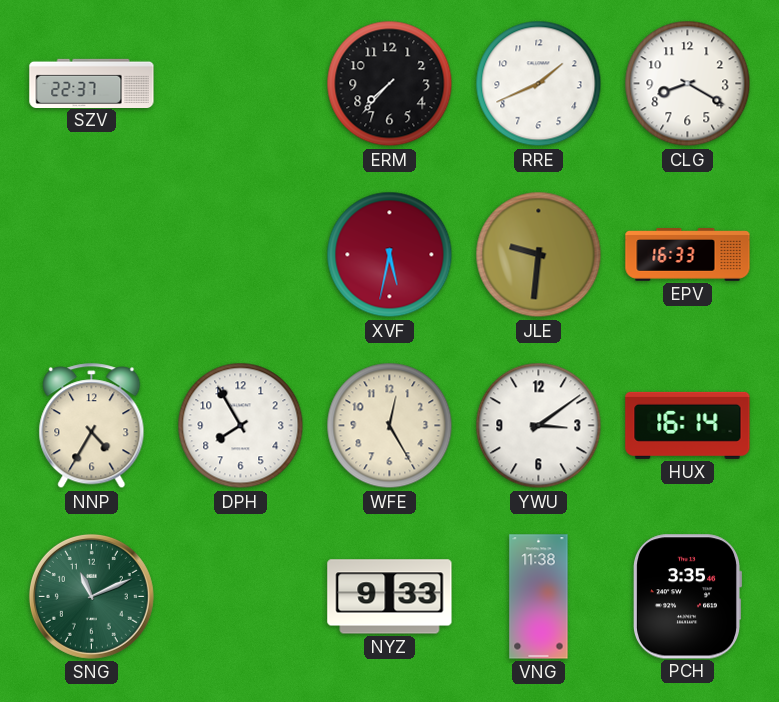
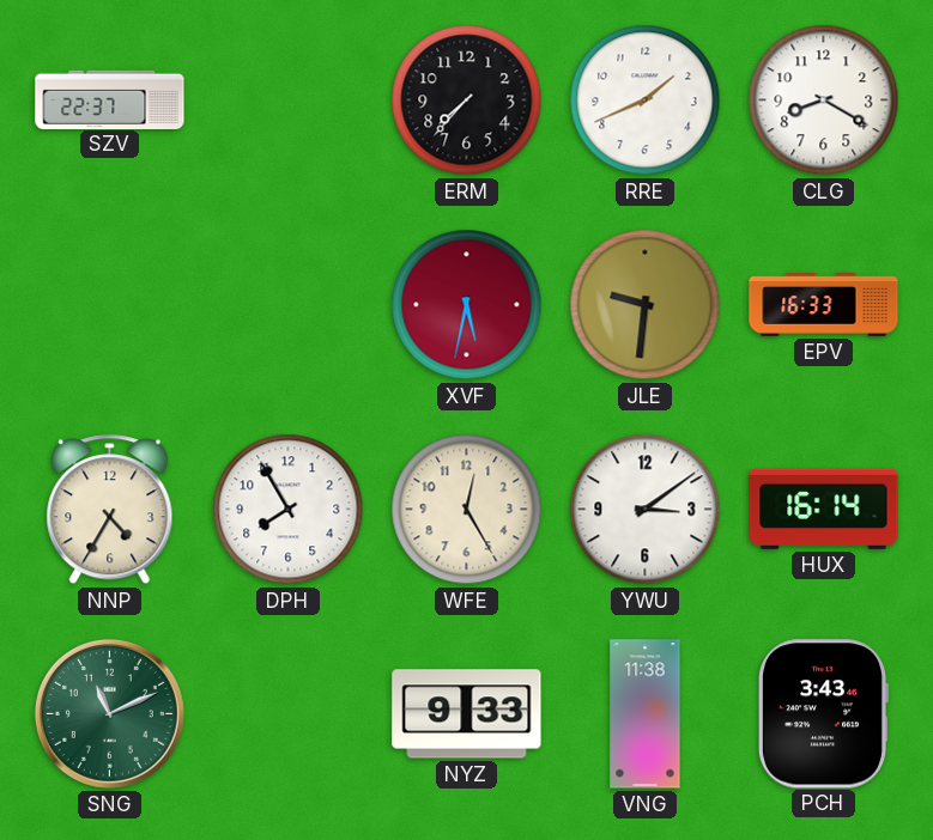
PCH: 3:35 -> 3:43
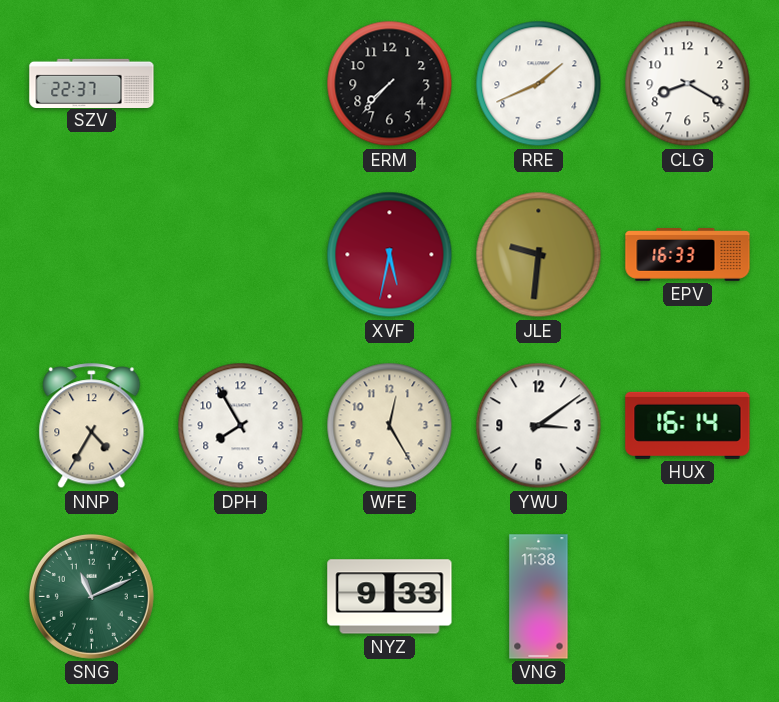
PCH: 3:43 -> none
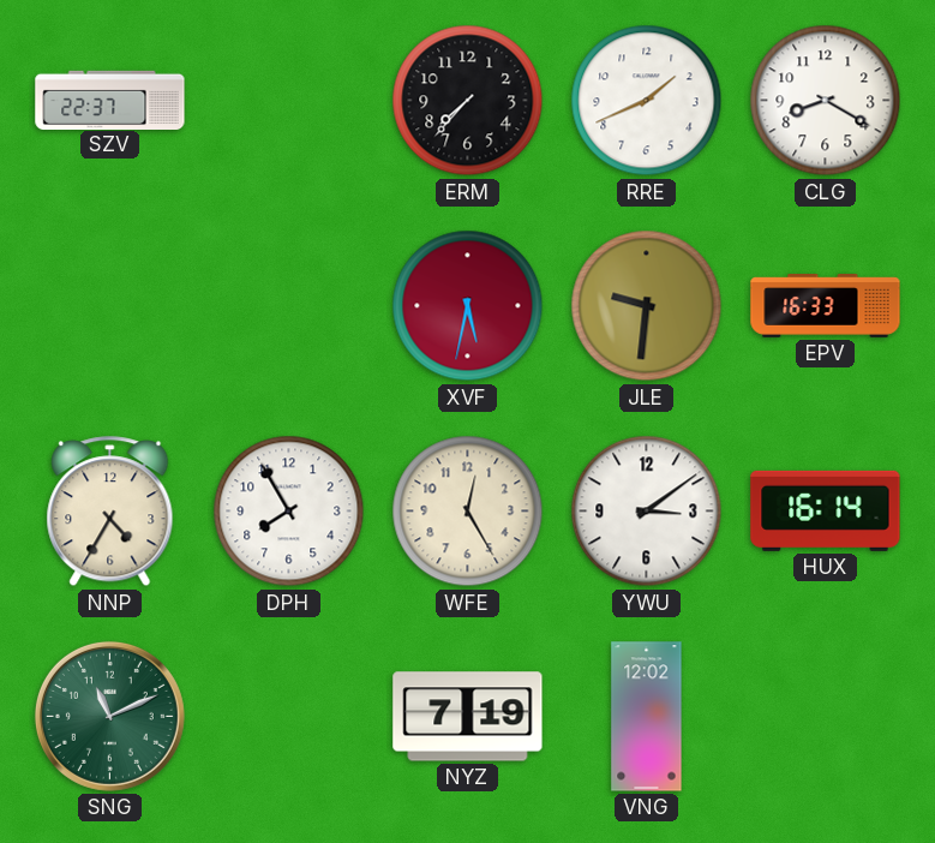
NYZ: 9:33 -> 7:19
VNG: 11:38 -> 12:02
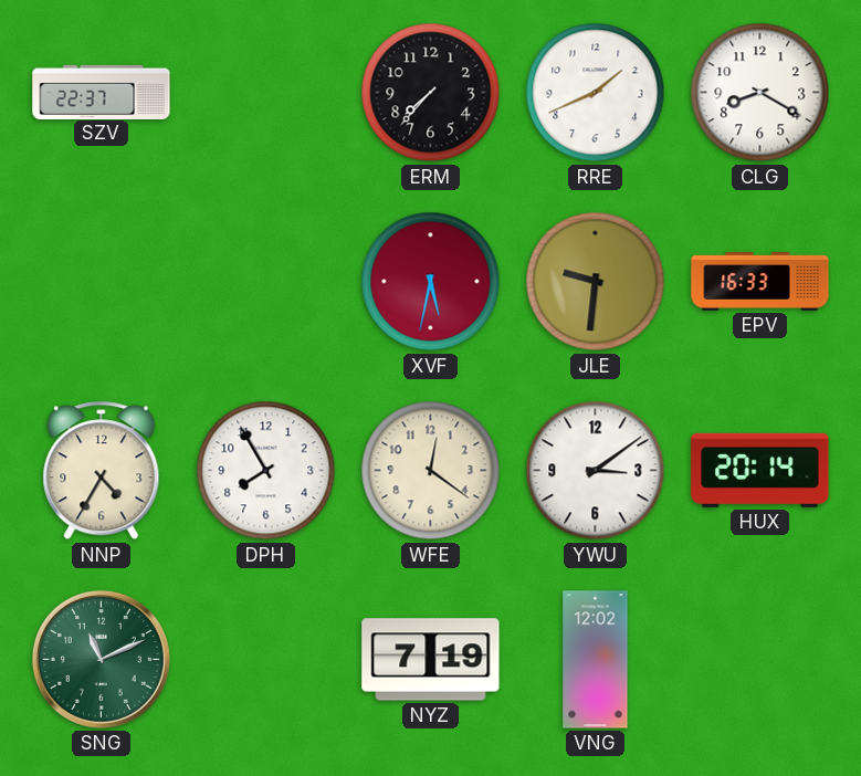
WFE: 12:25 -> 12:21
HUX: 16:14 -> 20:14
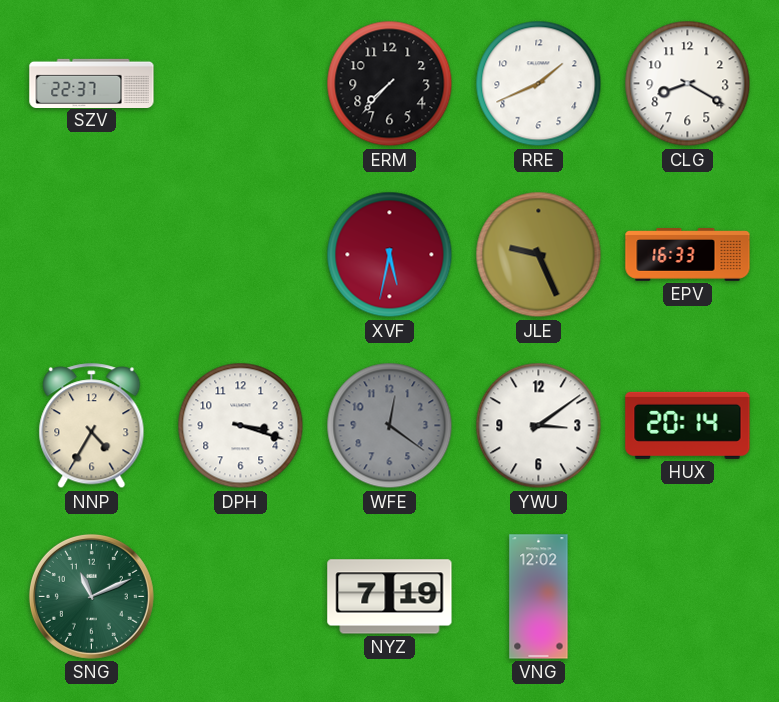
JLE: 9:31 -> 9:26
DPH: 7:55 -> 3:18
WFE dial: cream -> grey
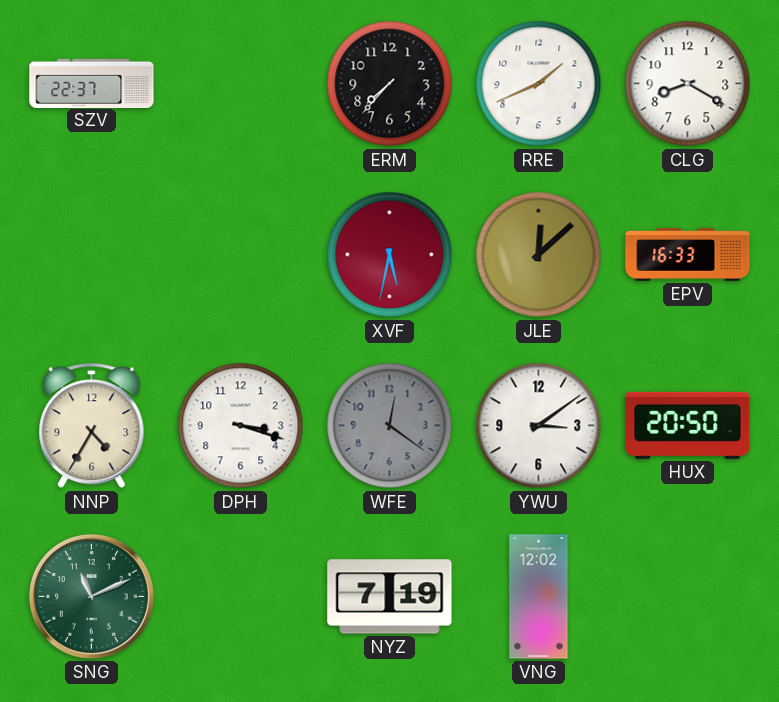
JLE: 9:26 -> 12:08
HUX: 20:14 -> 20:50
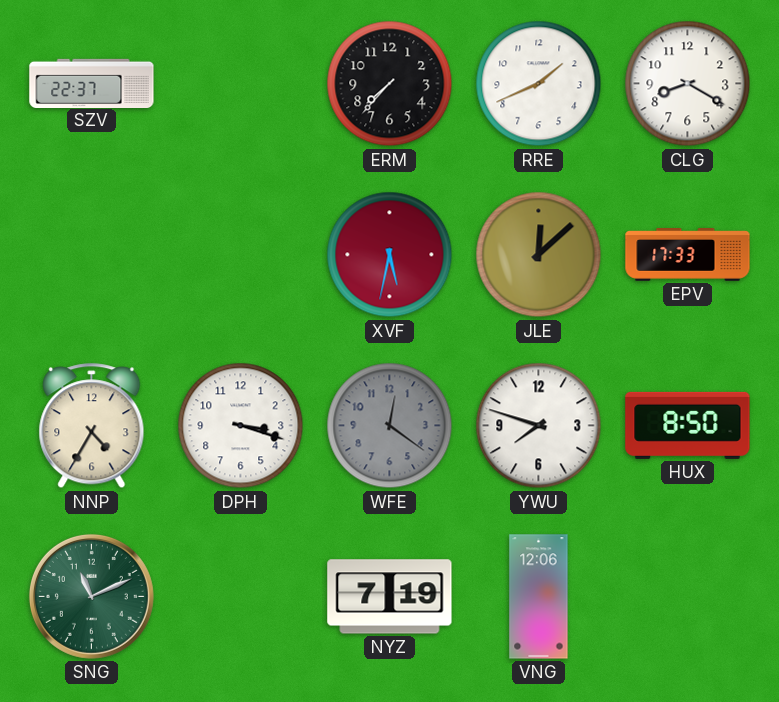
EPV: 16:33 -> 17:33
YWU: 3:09 -> 7:48
HUX: 20:50 -> 8:50
VNG: 12:02 -> 12:06
